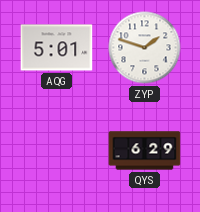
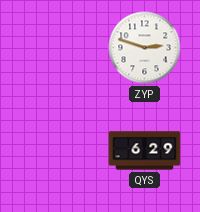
AQG: 5:01 -> none
ZYP: 1:48 -> 2:48
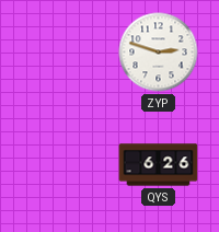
QYS: 6:29 -> 6:26
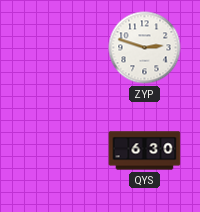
QYS: 6:26 -> 6:30
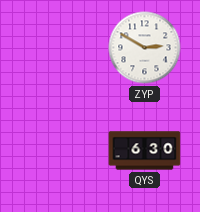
ZYP: 2:48 -> 2:50
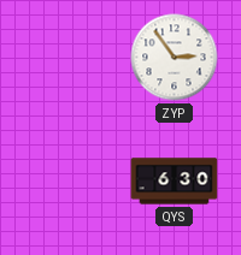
ZYP: 2:50 -> 2:54
